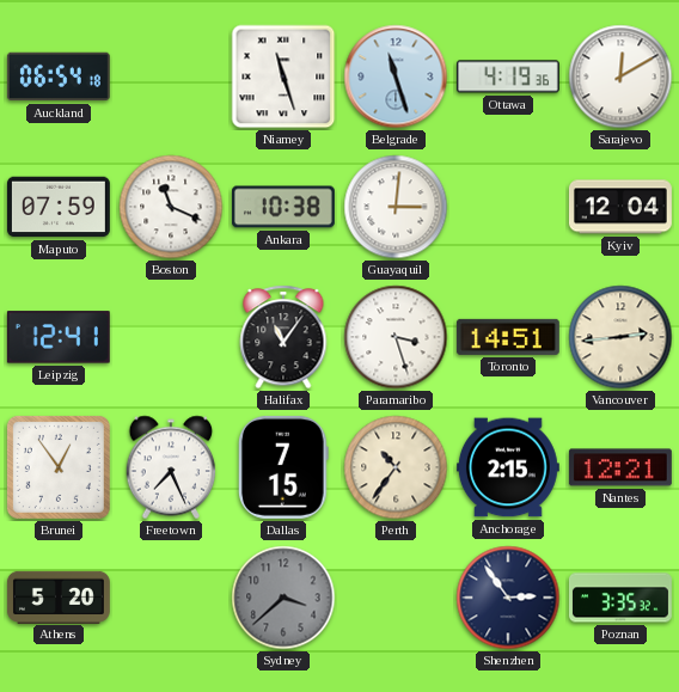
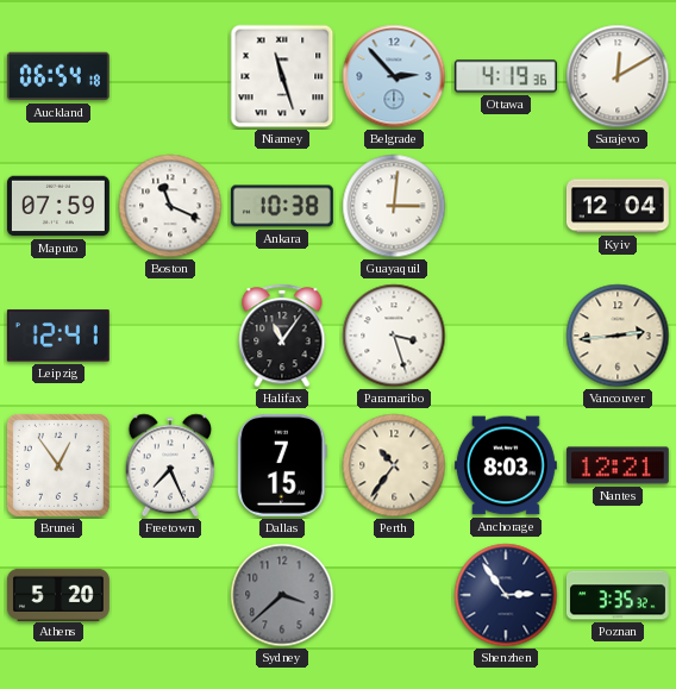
Belgrade: 11:27 -> 2:53
Toronto: 14:51 -> none
Anchorage: 2:15 -> 8:03
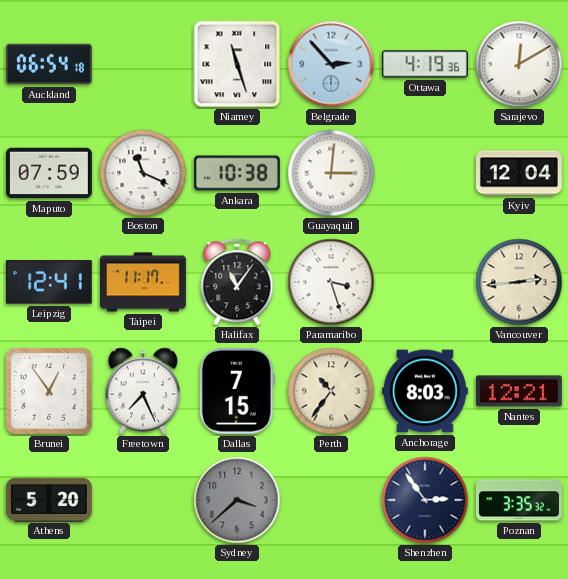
Taipei: none -> 11:17
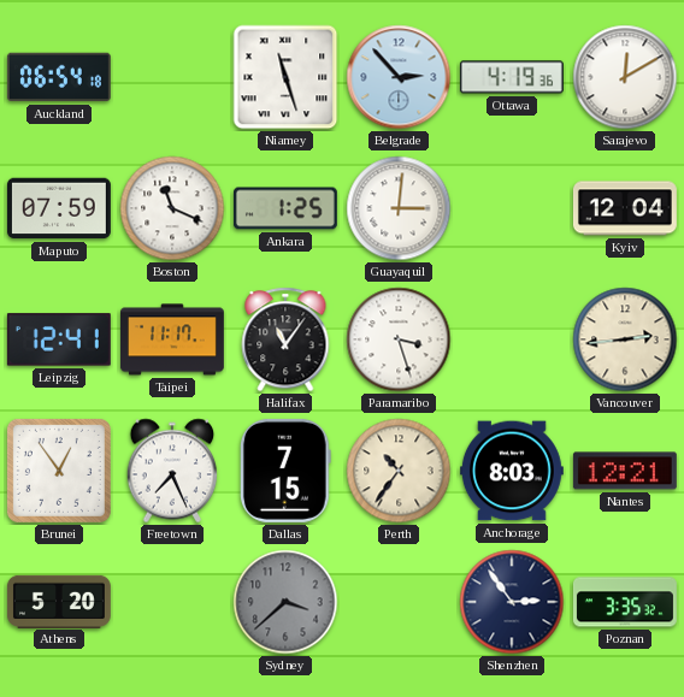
Ankara: 10:38 -> 1:25
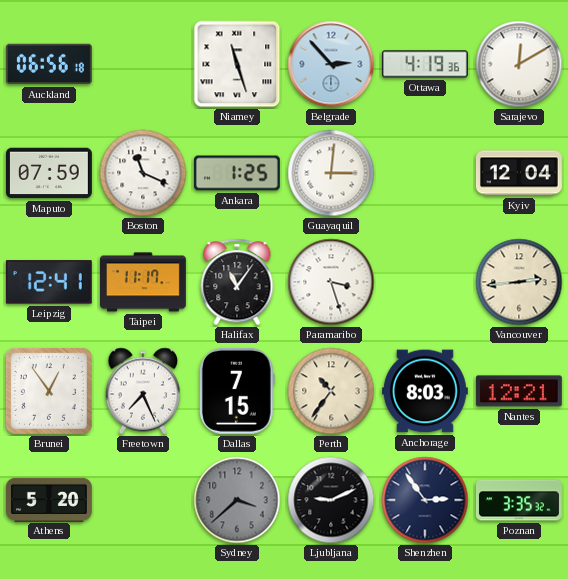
Auckland: 06:54 -> 06:56
Ljubljana: none -> 9:11
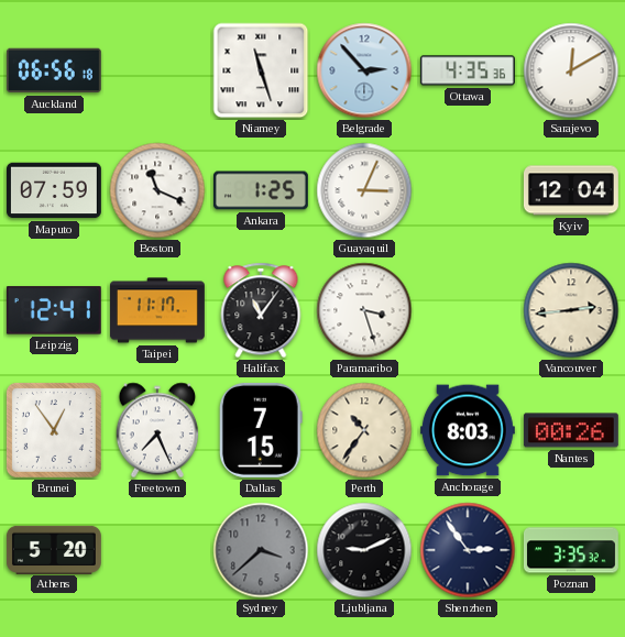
Ottawa: 4:19 -> 4:35
Guayaquil: 3:01 -> 3:04
Nantes: 12:21 -> 00:26
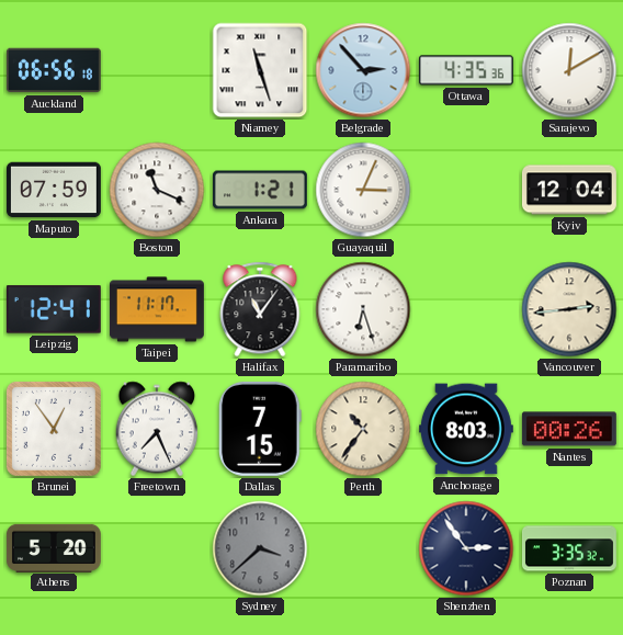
Ankara: 1:25 -> 1:21
Paramaribo: 3:27 -> 6:27
Ljubljana: 9:11 -> none
